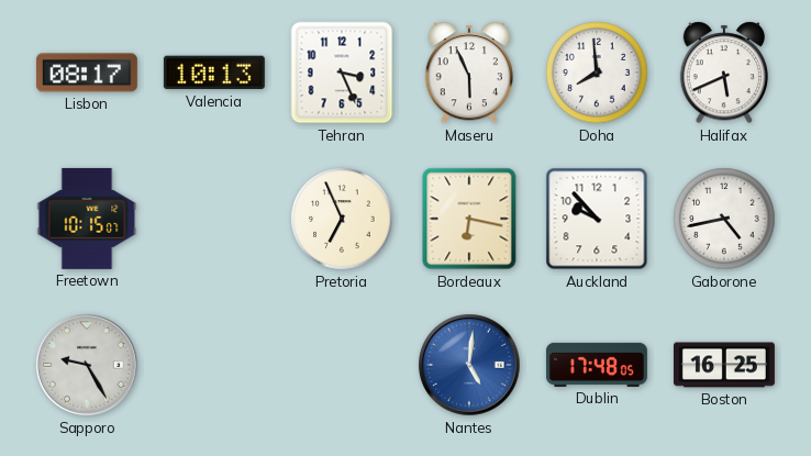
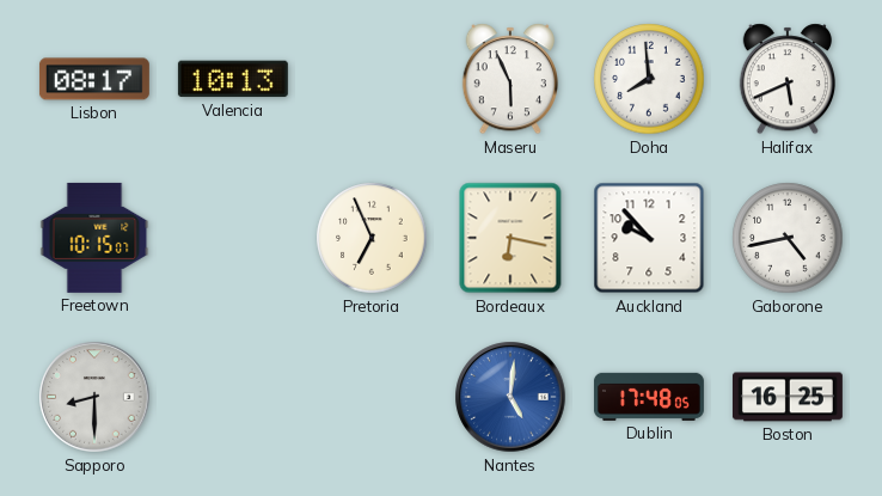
Tehran: 3:26 -> none
Sapporo: 9:25 -> 8:30
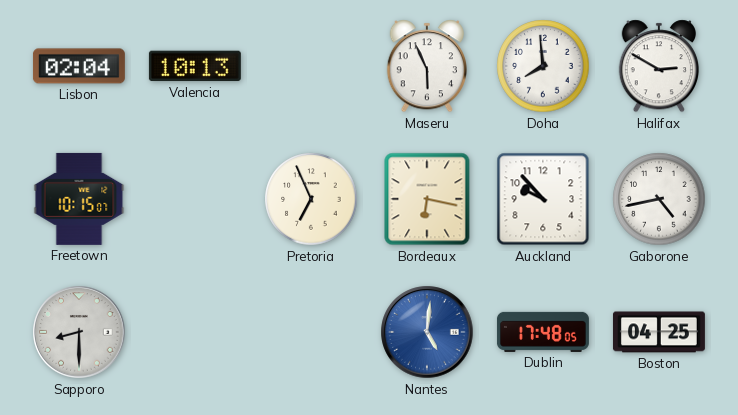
Lisbon: 08:17 -> 02:04
Halifax: 5:41 -> 2:50
Boston: 16:25 -> 04:25
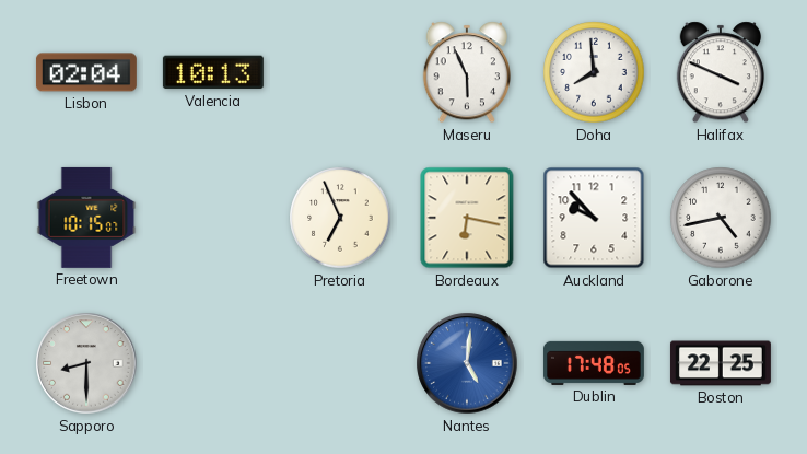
Halifax: 2:50 -> 3:49
Boston: 04:25 -> 22:25
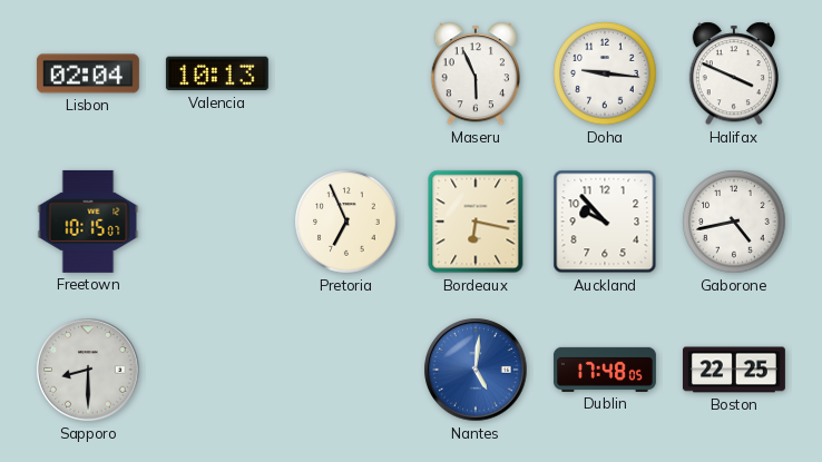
Doha: 7:59 -> 9:16
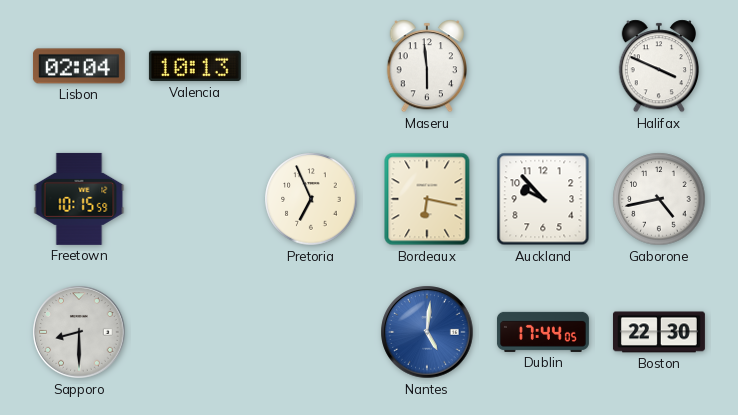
Maseru: 5:56 -> 5:59
Doha: 9:16 -> none
Freetown: 10:15:07 -> 10:15:59
Dublin: 17:48 -> 17:44
Boston: 22:25 -> 22:30
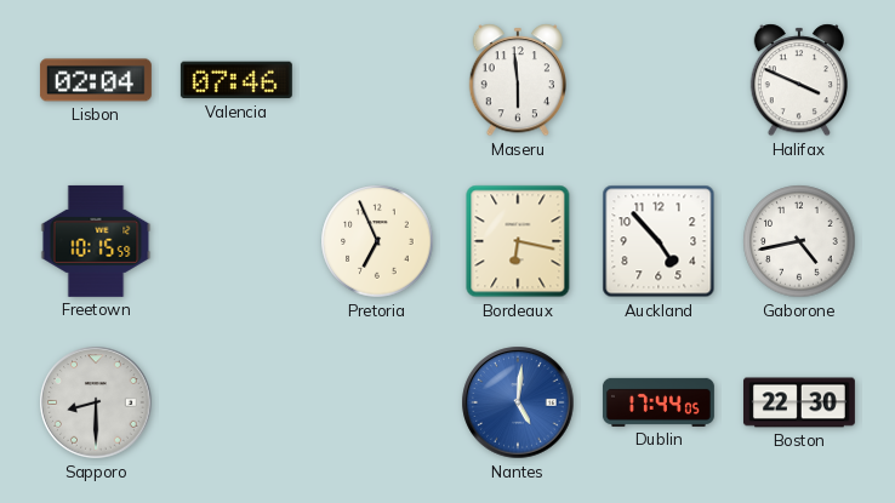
Valencia: 10:13 -> 07:46
Auckland: 9:53 -> 4:53
